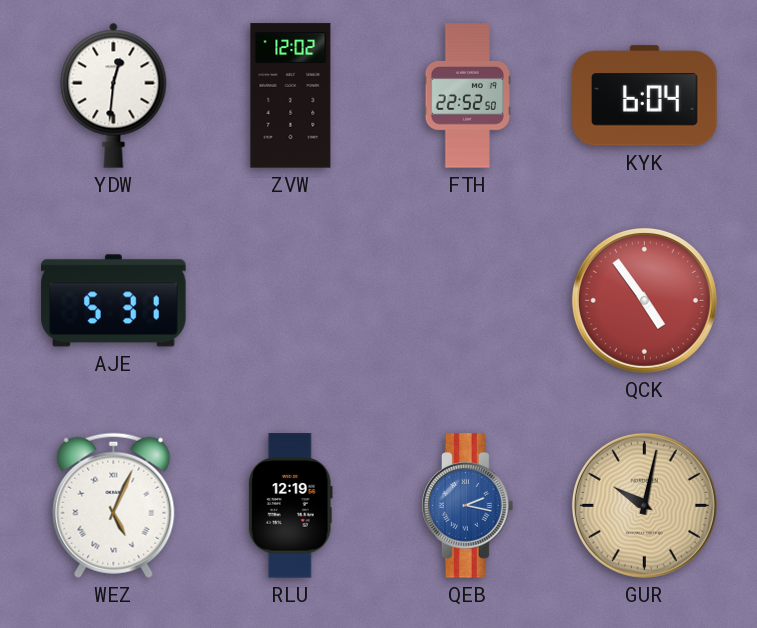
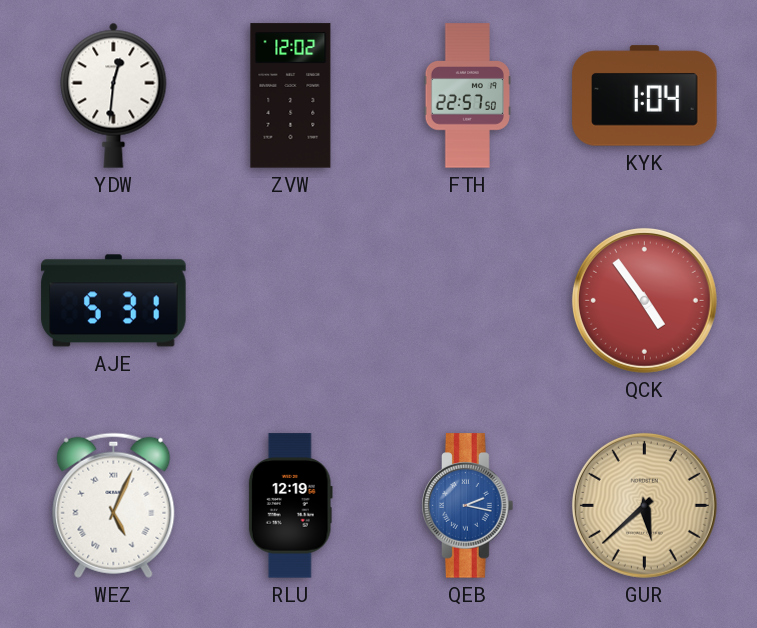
FTH: 22:52 -> 22:57
KYK: 6:04 -> 1:04
GUR: 10:02 -> 5:38
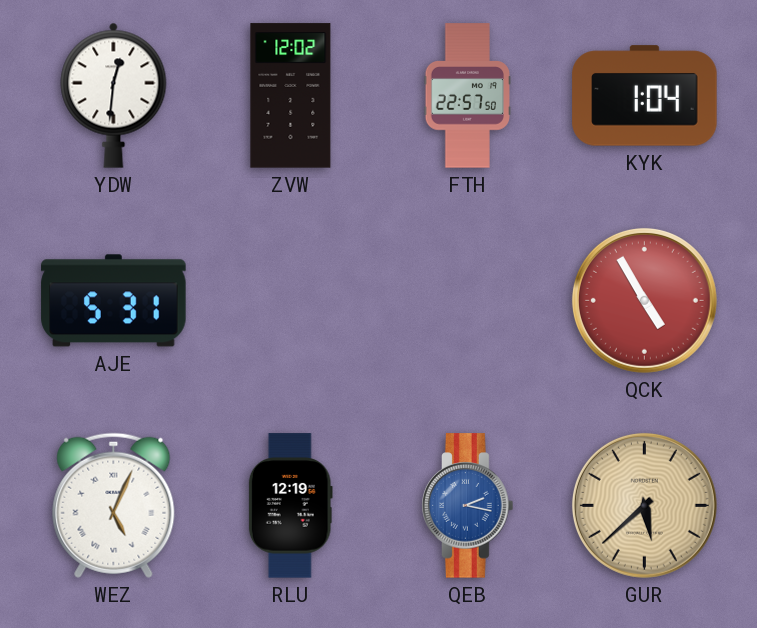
QCK: 4:54 -> 4:55
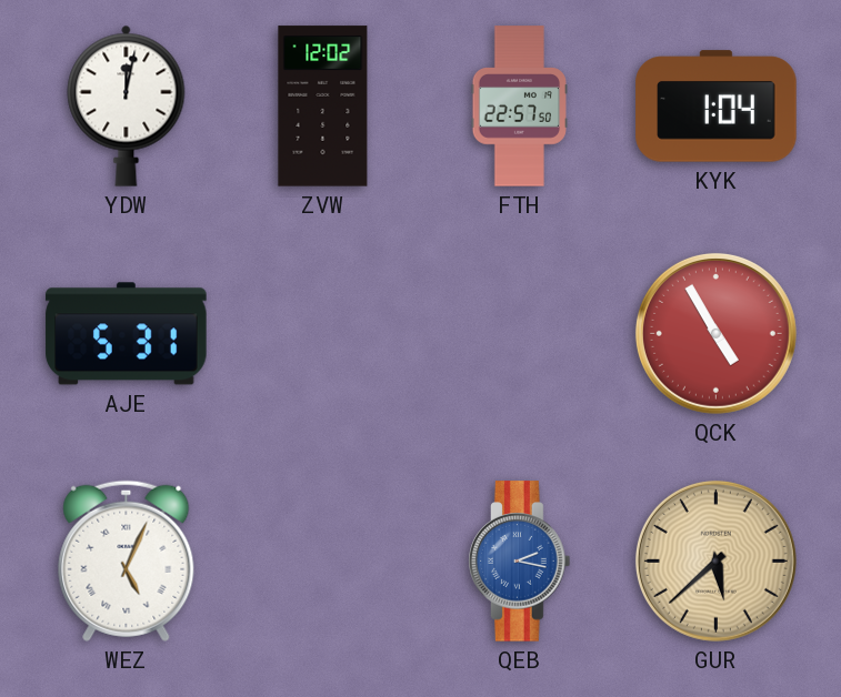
YDW: 12:31 -> 12:02
RLU: 12:19 -> none
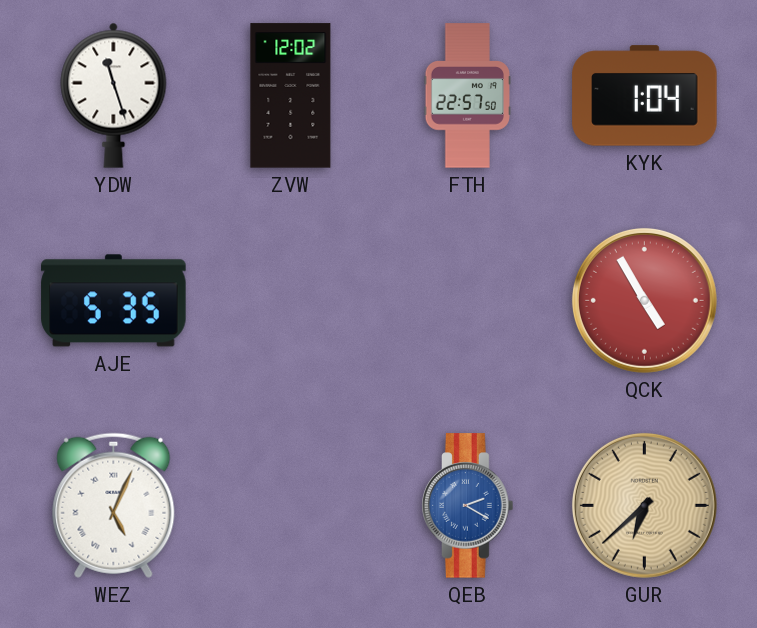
YDW: 12:02 -> 11:27
AJE: 5:31 -> 5:35
QEB: 2:17 -> 2:20
GUR: 5:38 -> 6:38
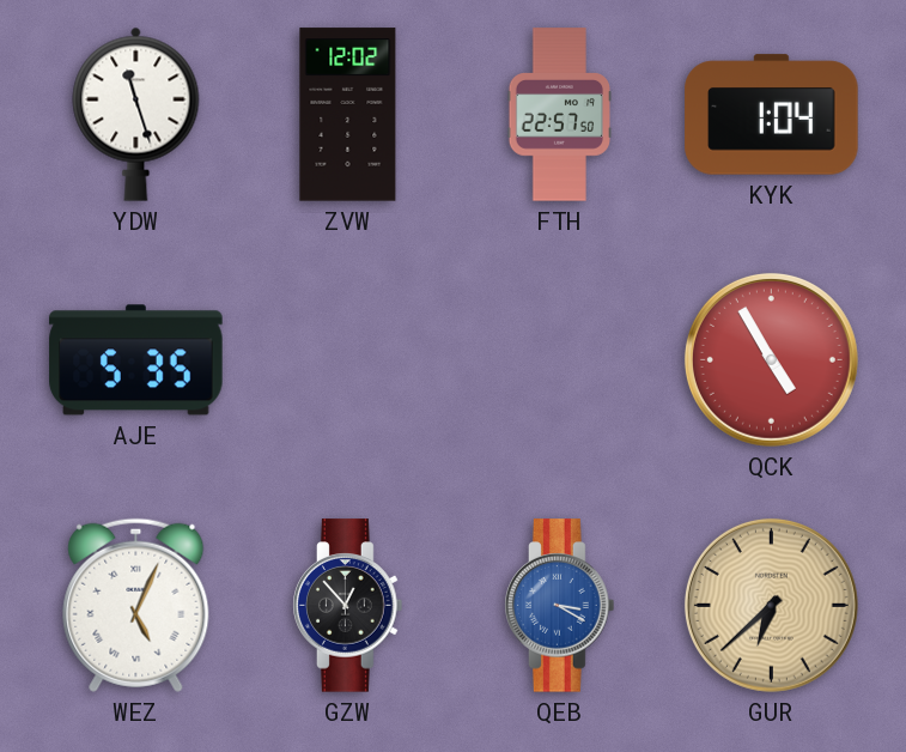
GZW: none -> 12:53
QEB: 2:20 -> 3:20
